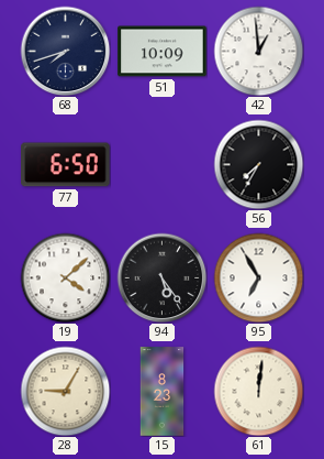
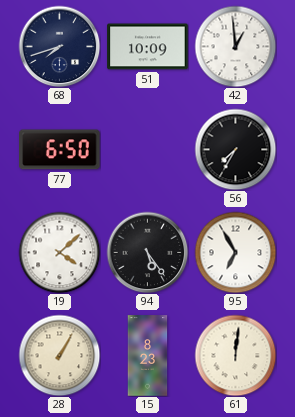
28: 9:05 -> 1:05
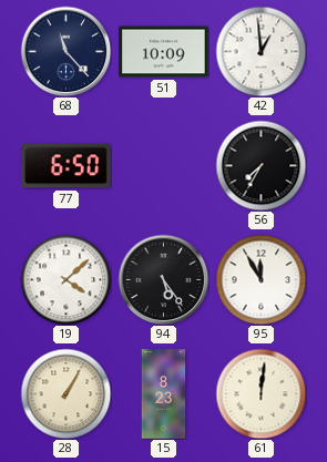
68: 7:42 -> 11:23
95: 6:55 -> 11:55
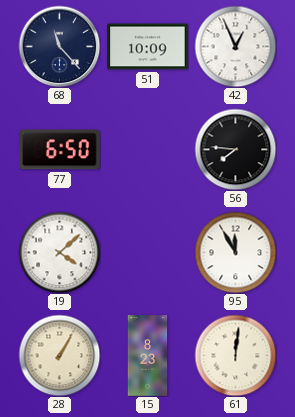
42: 12:59 -> 12:56
56: 7:35 -> 7:46
94: 5:24 -> none
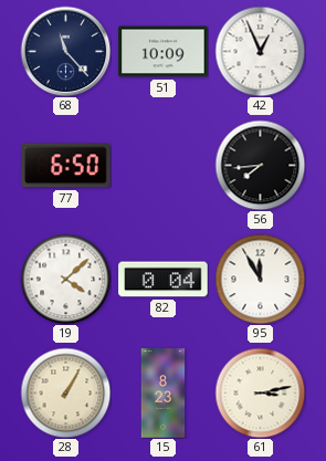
56: 7:46 -> 7:44
82: none -> 0:04
61: 12:01 -> 3:13
